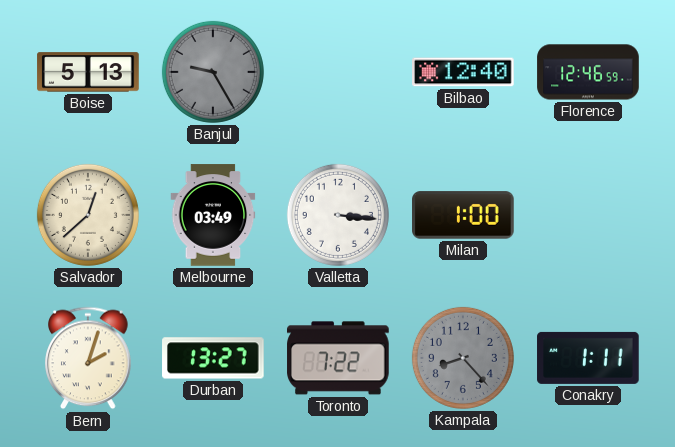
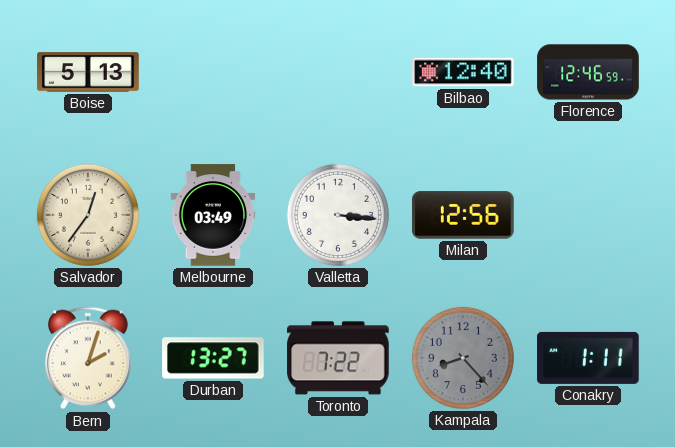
Banjul: 9:25 -> none
Salvador: 12:38 -> 12:36
Milan: 1:00 -> 12:56
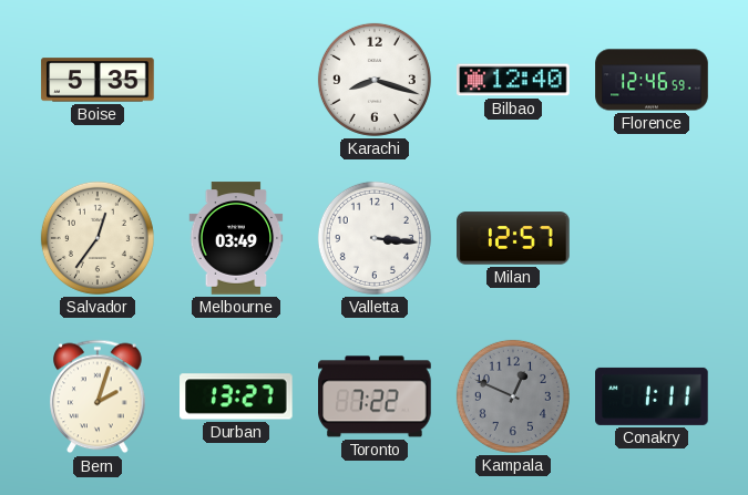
Boise: 5:13 -> 5:35
Karachi: none -> 8:18
Milan: 12:56 -> 12:57
Kampala: 8:23 -> 12:49
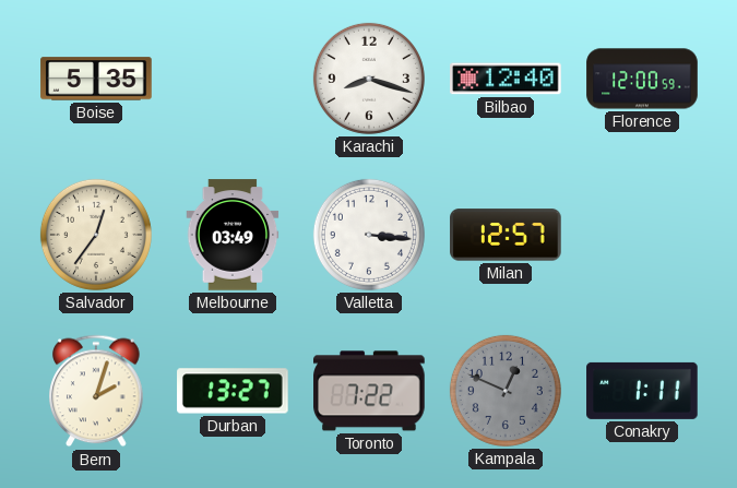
Florence: 12:46 -> 12:00
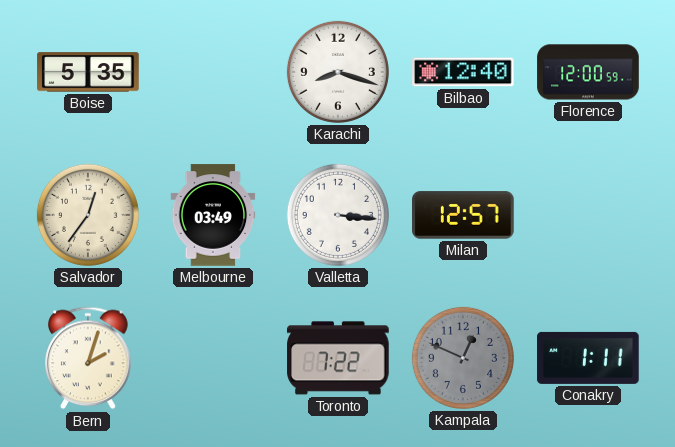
Durban: 13:27 -> none
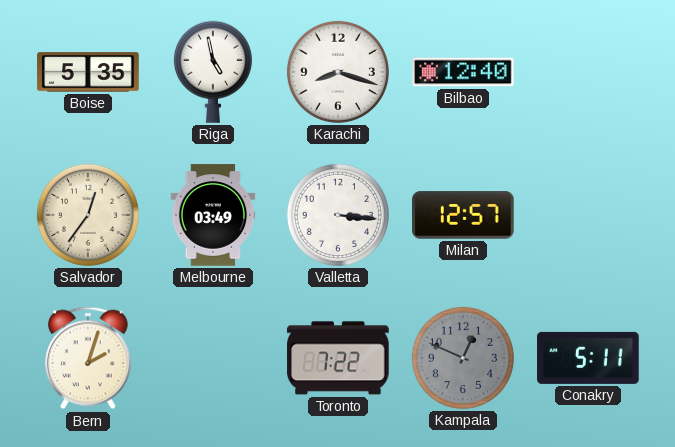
Riga: none -> 4:58
Florence: 12:00 -> none
Conakry: 1:11 -> 5:11
